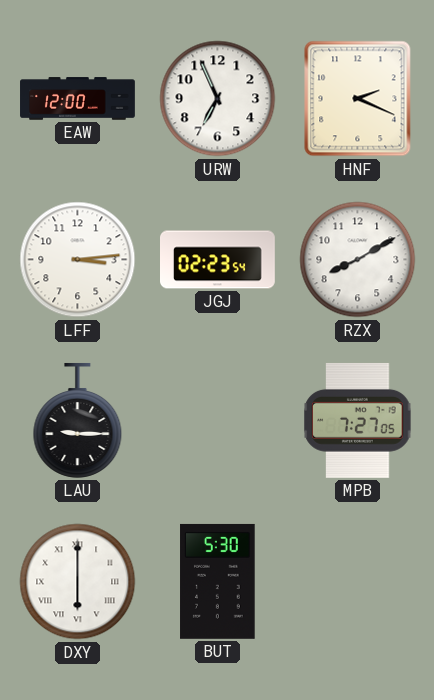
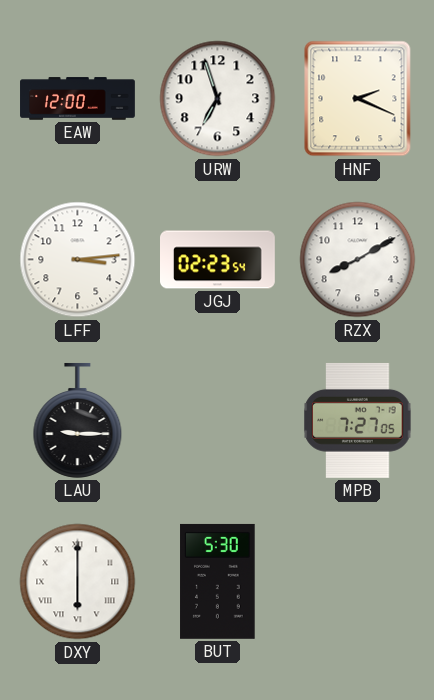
URW: 6:56 -> 6:57
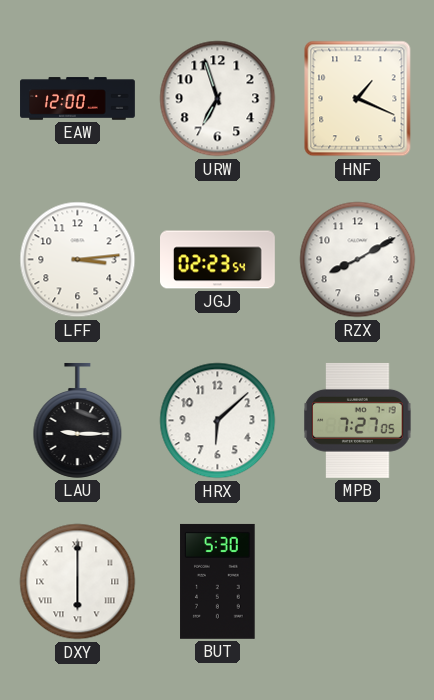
HNF: 2:19 -> 1:19
HRX: none -> 6:08
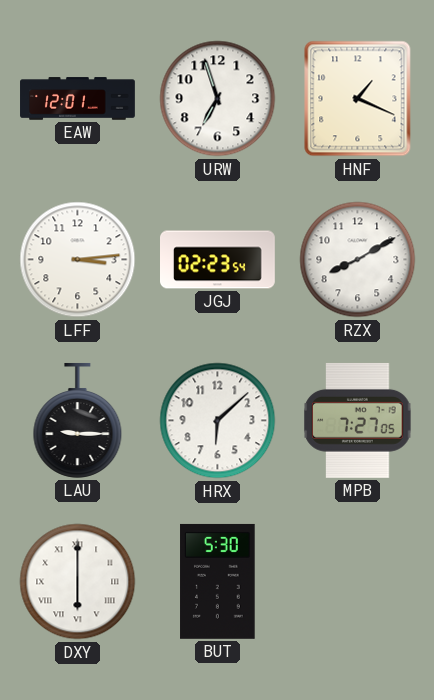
EAW: 12:00 -> 12:01
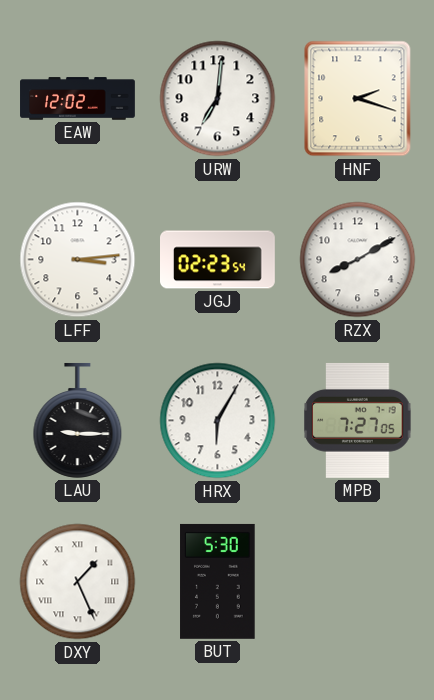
EAW: 12:01 -> 12:02
URW: 6:57 -> 7:01
HNF: 1:19 -> 2:18
HRX: 6:08 -> 6:05
DXY: 6:00 -> 1:26
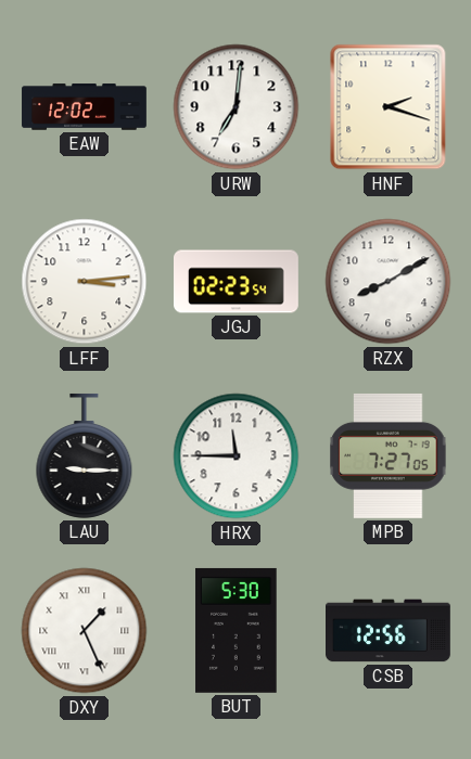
HRX: 6:05 -> 11:45
CSB: none -> 12:56
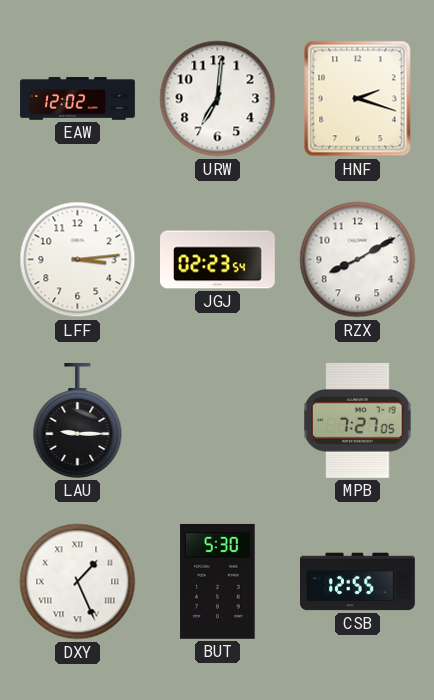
HRX: 11:45 -> none
CSB: 12:56 -> 12:55
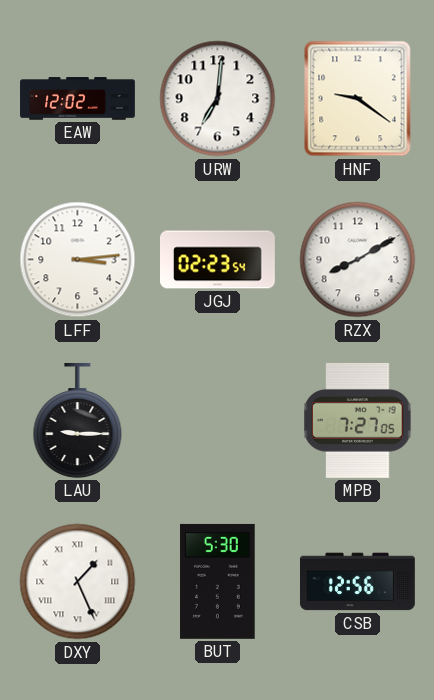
HNF: 2:18 -> 9:21
CSB: 12:55 -> 12:56
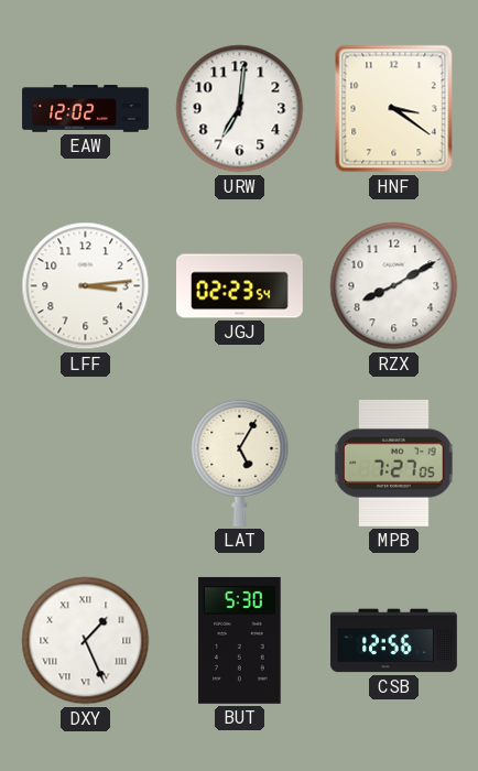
HNF: 9:21 -> 3:21
LAU: 9:15 -> none
LAT: none -> 5:05
